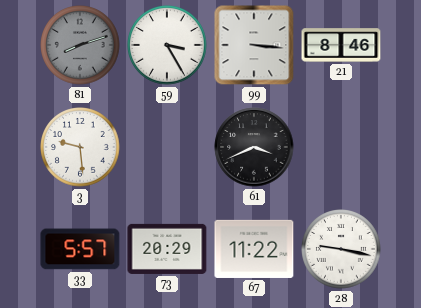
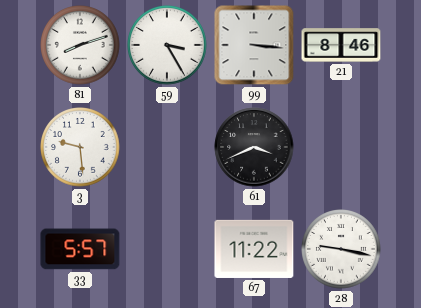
81 dial: grey -> white
73: 20:29 -> none
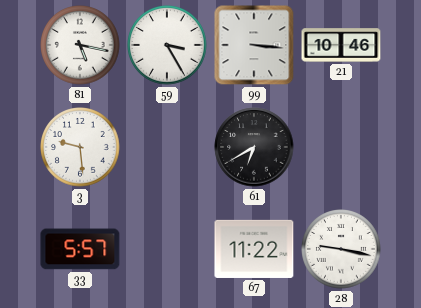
81: 8:12 -> 5:17
21: 8:46 -> 10:46
61: 3:41 -> 6:40
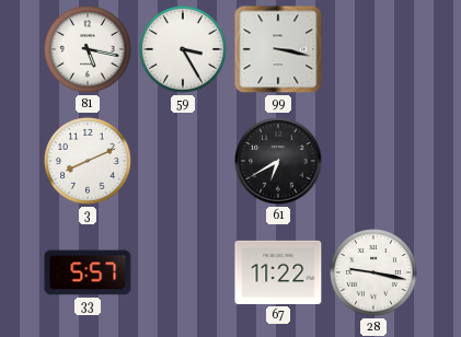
99: 3:16 -> 3:17
21: 10:46 -> none
3: 9:29 -> 8:11
